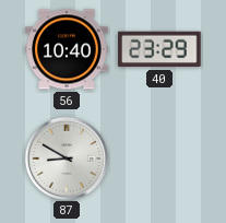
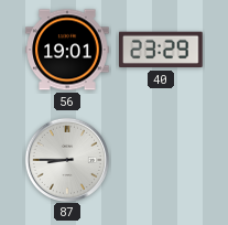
56: 10:40 -> 19:01
87: 8:50 -> 8:45
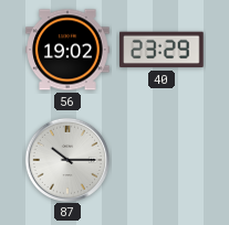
56: 19:01 -> 19:02
87: 8:45 -> 10:15
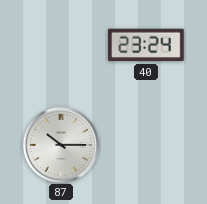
56: 19:02 -> none
40: 23:29 -> 23:24
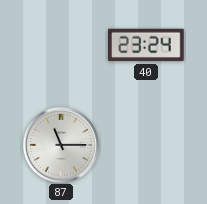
87: 10:15 -> 11:15
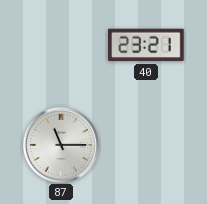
40: 23:24 -> 23:21
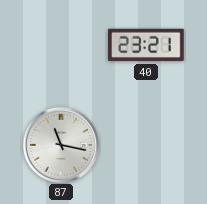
87: 11:15 -> 11:17
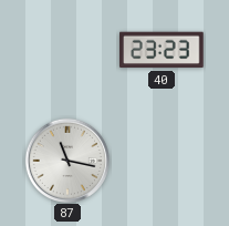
40: 23:21 -> 23:23
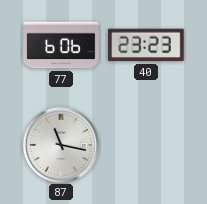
77: none -> 6:06
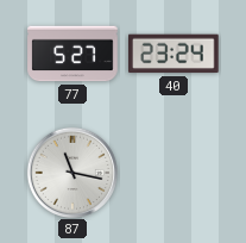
77: 6:06 -> 5:27
40: 23:23 -> 23:24
